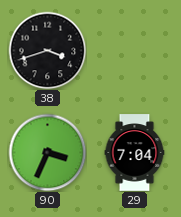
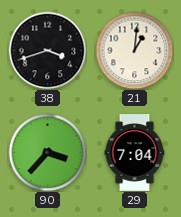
21: none -> 1:01
90: 3:34 -> 3:37
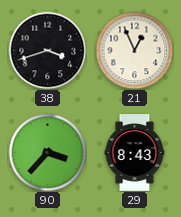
21: 1:01 -> 12:56
29: 7:04 -> 8:43
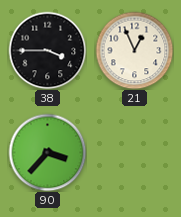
38: 3:42 -> 3:45
29: 8:43 -> none
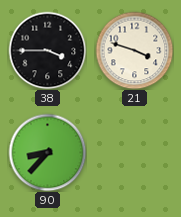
21: 12:56 -> 3:48
90: 3:37 -> 8:37
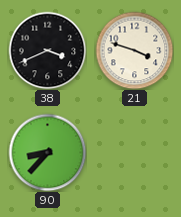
38: 3:45 -> 3:41
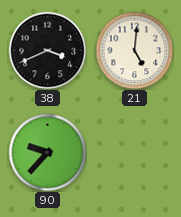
21: 3:48 -> 5:01
90: 8:37 -> 9:37
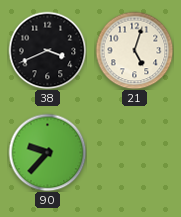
21: 5:01 -> 5:03
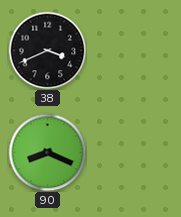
21: 5:03 -> none
90: 9:37 -> 8:19
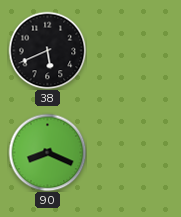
38: 3:41 -> 5:41
